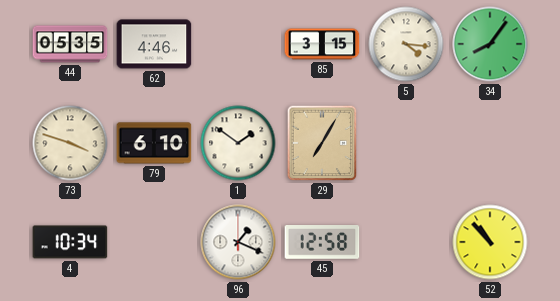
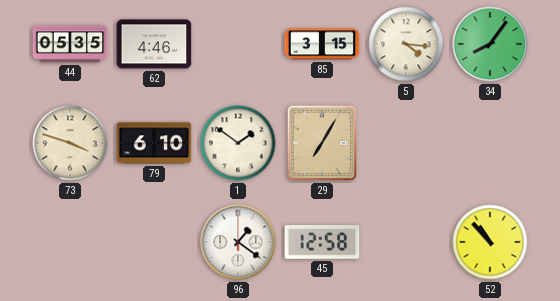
4: 10:34 -> none
96: 1:19 -> 1:21
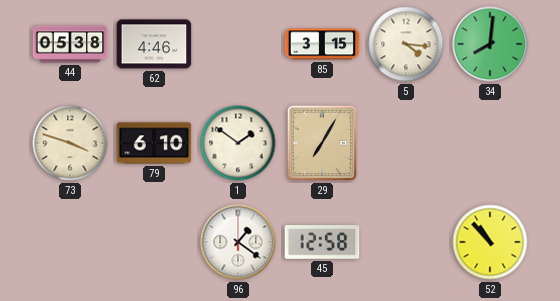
44: 05:35 -> 05:38
34: 8:06 -> 8:01
